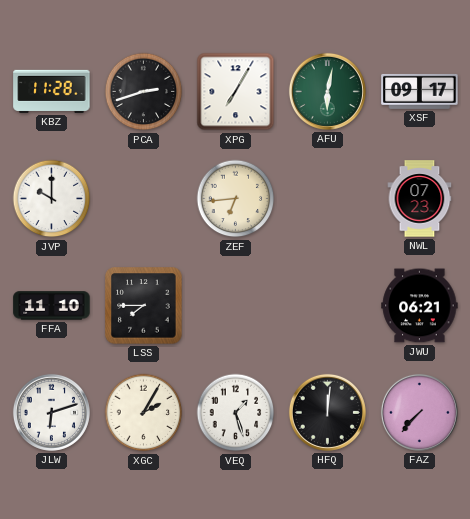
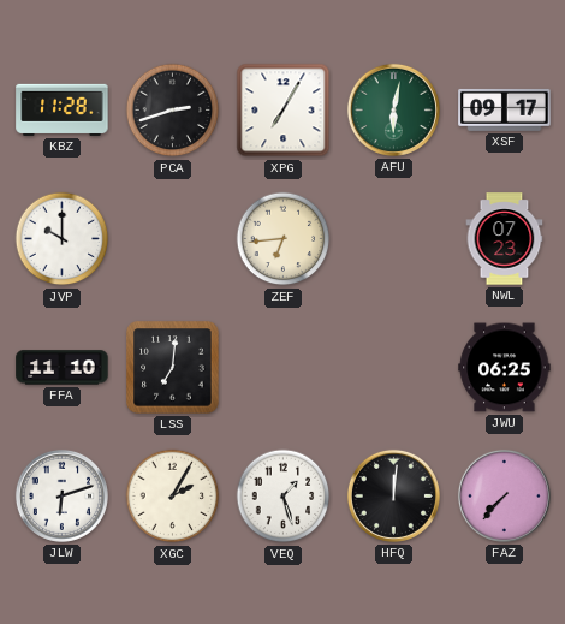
LSS: 7:45 -> 7:01
JWU: 06:21 -> 06:25
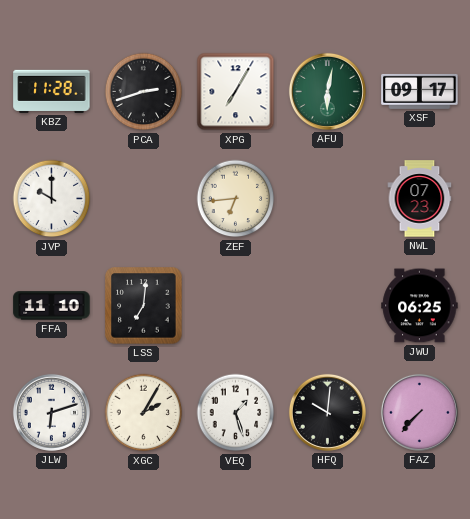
HFQ: 12:01 -> 10:01
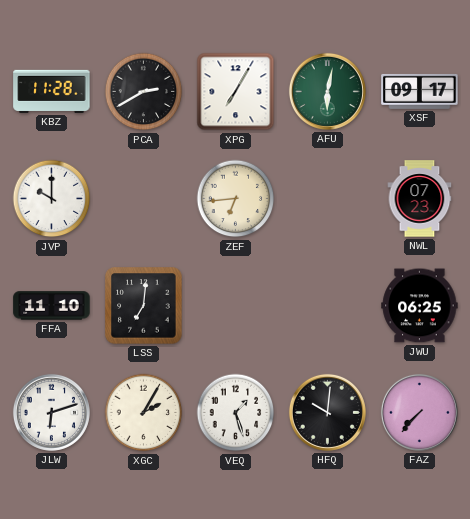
PCA: 2:42 -> 2:40
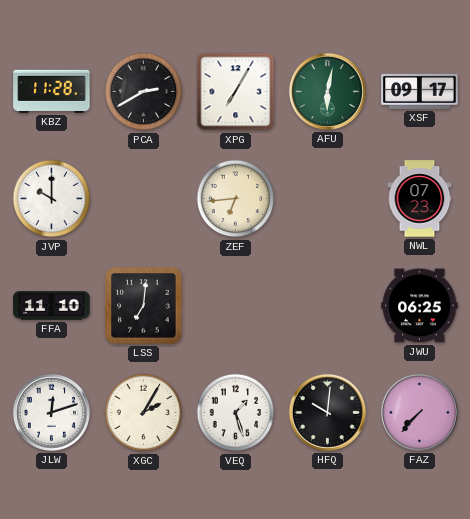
JLW: 6:12 -> 12:12
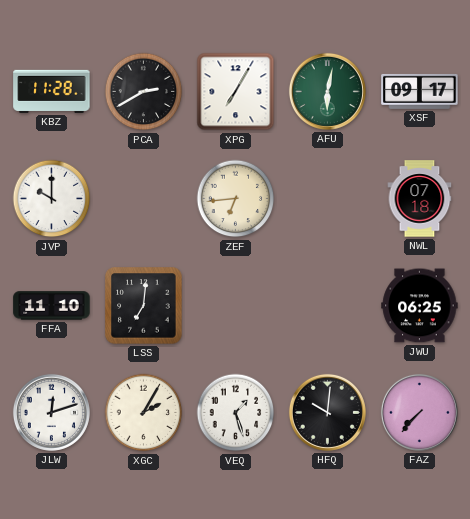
NWL: 07:23 -> 07:18
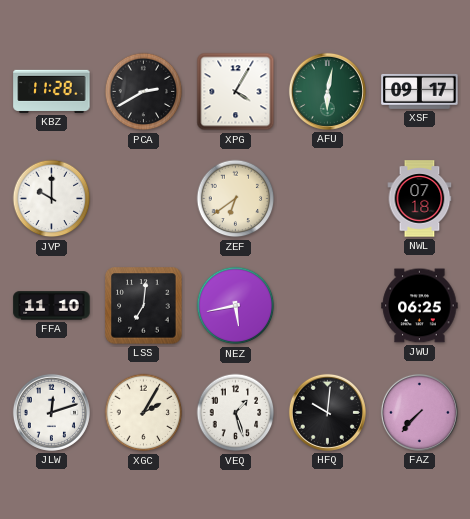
XPG: 7:05 -> 4:05
ZEF: 6:44 -> 6:39
NEZ: none -> 5:43
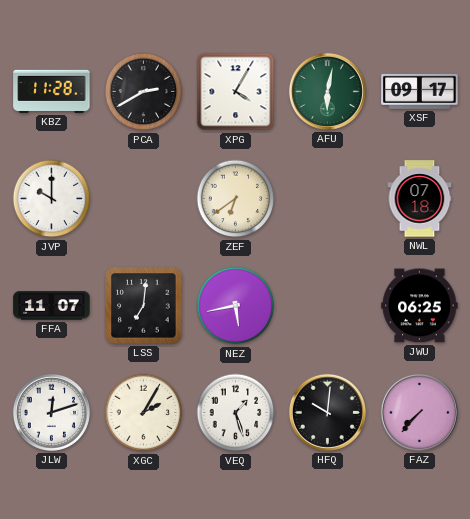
FFA: 11:10 -> 11:07
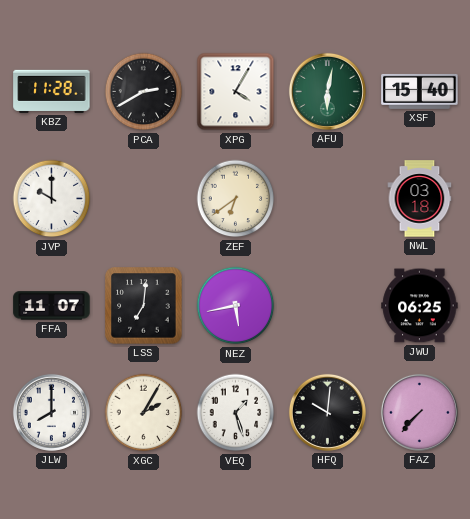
XSF: 09:17 -> 15:40
NWL: 07:18 -> 03:18
JLW: 12:12 -> 8:00
